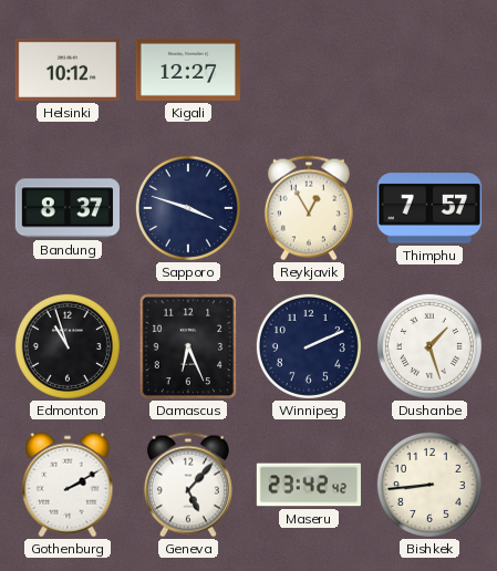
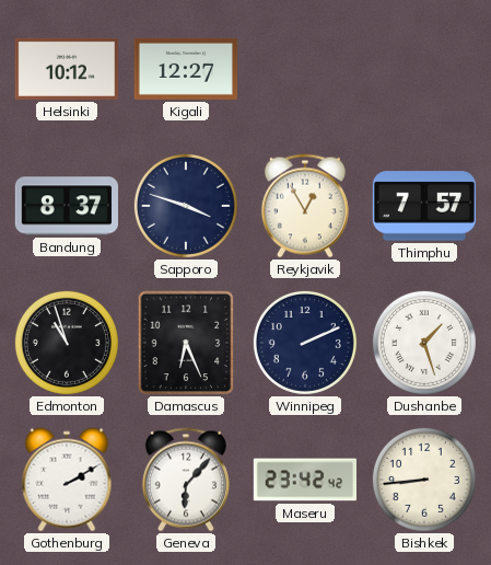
Geneva: 5:07 -> 6:07
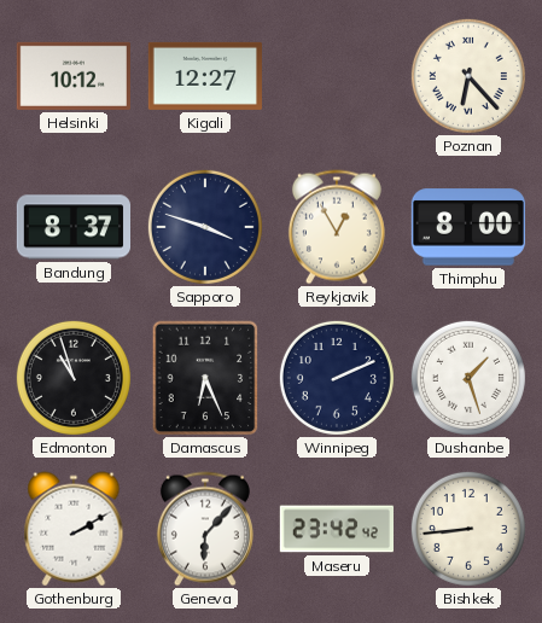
Poznan: none -> 6:23
Thimphu: 7:57 -> 8:00
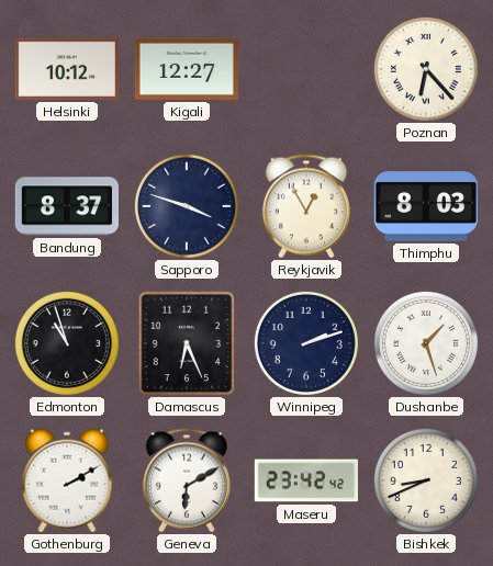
Thimphu: 8:00 -> 8:03
Winnipeg: 2:11 -> 2:12
Geneva: 6:07 -> 6:10
Bishkek: 8:44 -> 8:41
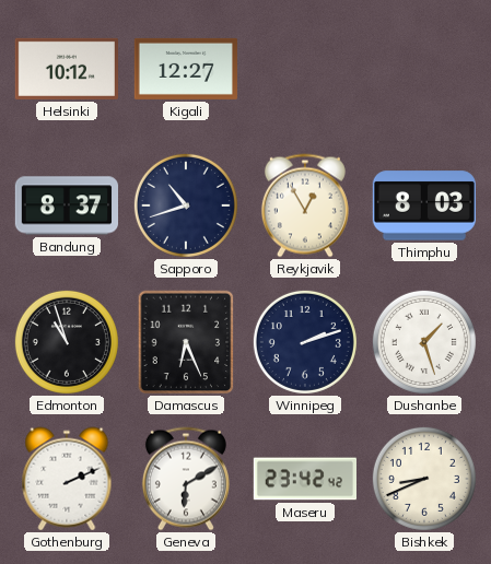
Poznan: 6:23 -> none
Sapporo: 3:48 -> 10:42
Gothenburg: 2:10 -> 2:11
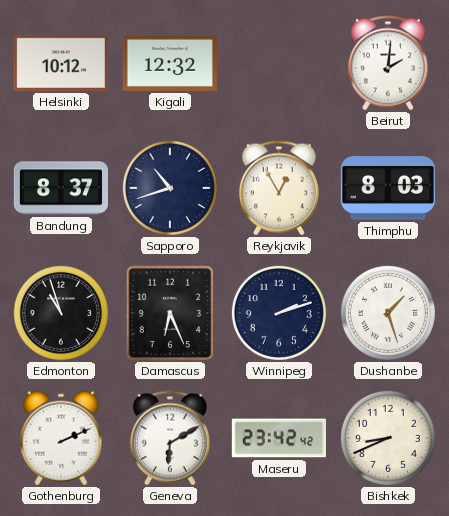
Kigali: 12:27 -> 12:32
Beirut: none -> 2:01
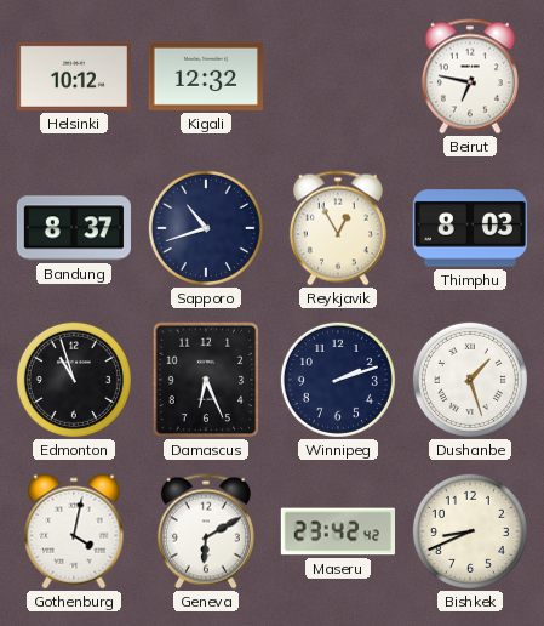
Beirut: 2:01 -> 6:47
Gothenburg: 2:11 -> 4:02
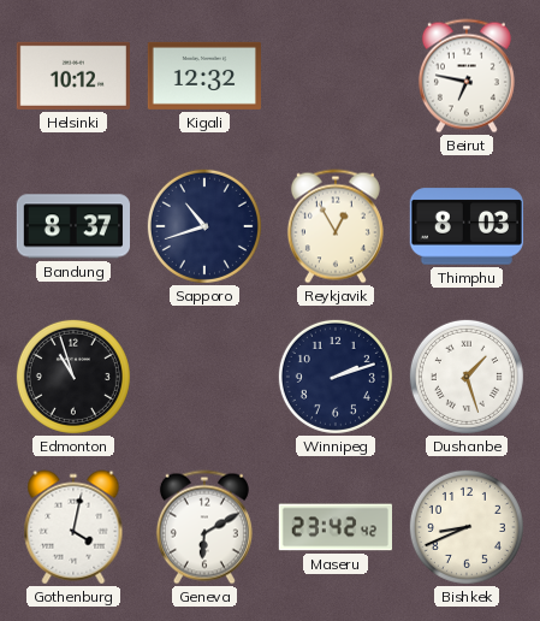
Damascus: 6:26 -> none
